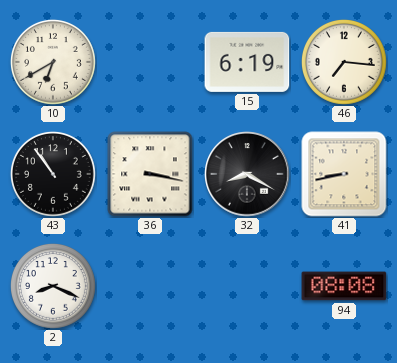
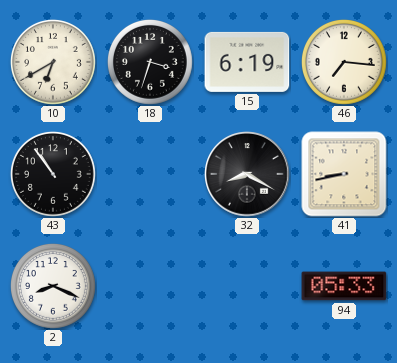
18: none -> 3:33
36: 3:17 -> none
94: 08:08 -> 05:33
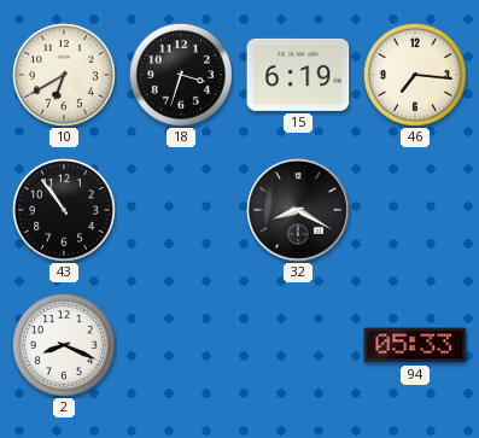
41: 8:43 -> none
